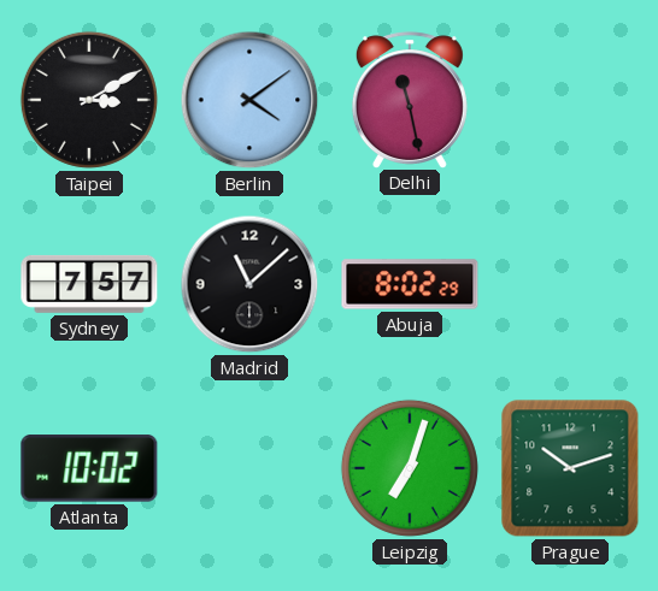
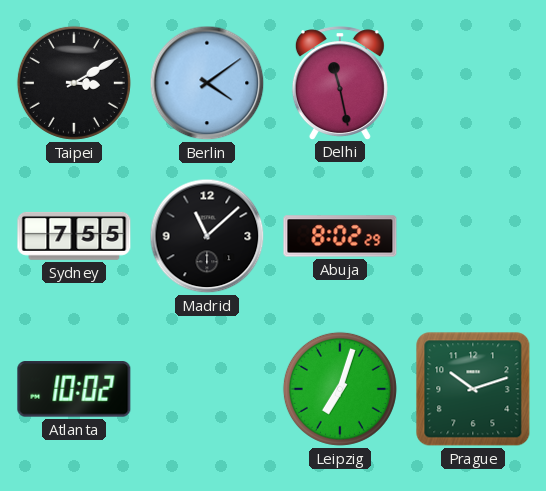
Sydney: 7:57 -> 7:55
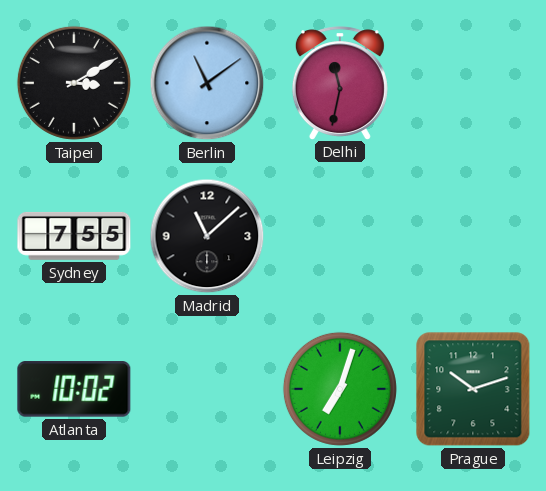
Berlin: 4:09 -> 11:09
Delhi: 11:28 -> 11:32
Abuja: 8:02 -> none
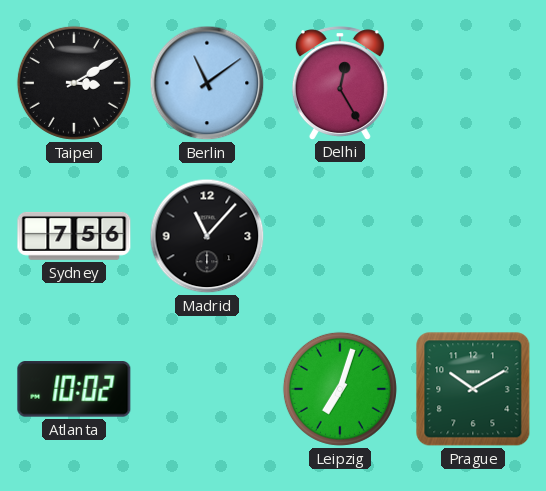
Delhi: 11:32 -> 12:25
Sydney: 7:55 -> 7:56
Madrid: 11:08 -> 11:07
Prague: 10:12 -> 10:10
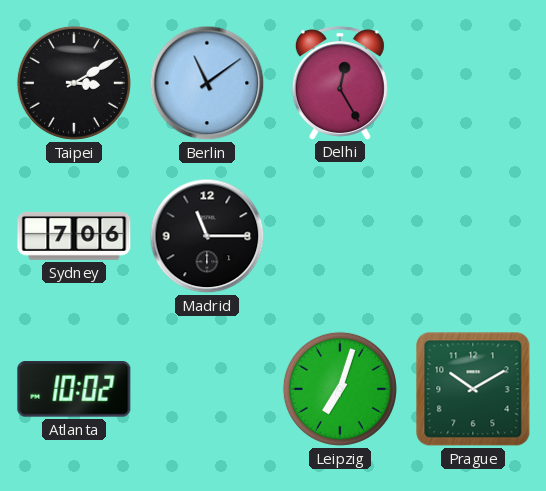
Sydney: 7:56 -> 7:06
Madrid: 11:07 -> 11:15
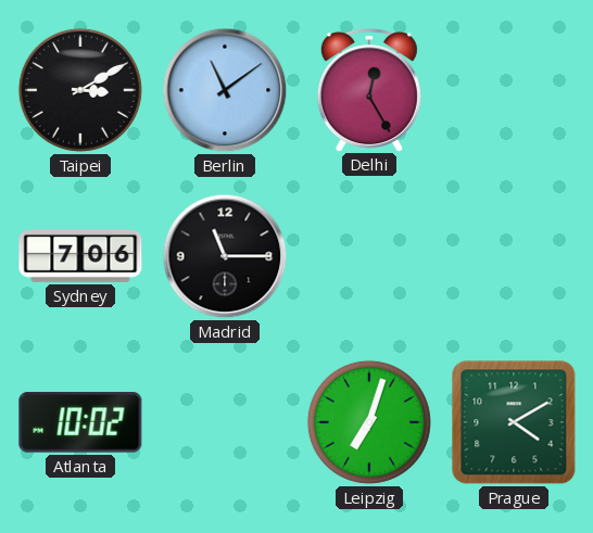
Prague: 10:10 -> 4:10
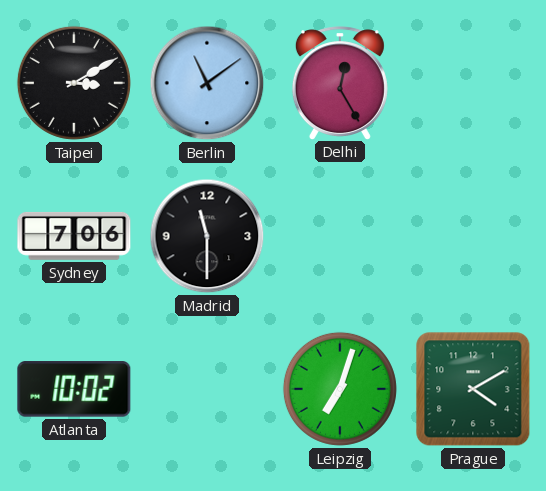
Madrid: 11:15 -> 11:30
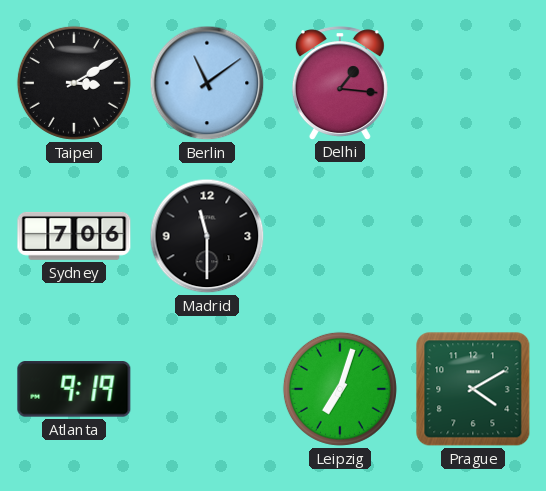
Delhi: 12:25 -> 1:16
Atlanta: 10:02 -> 9:19
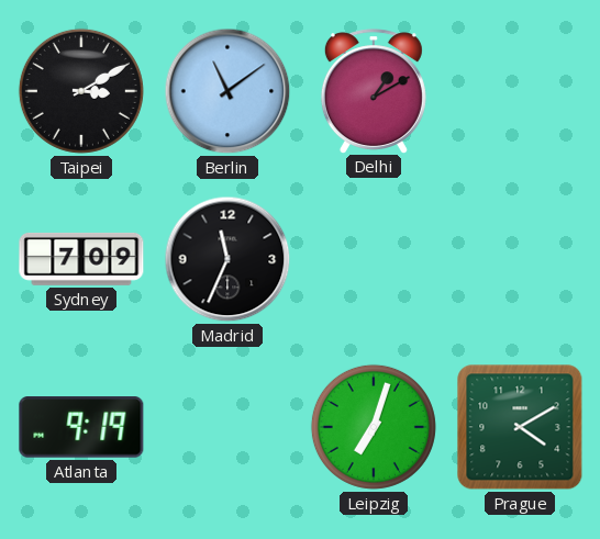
Delhi: 1:16 -> 1:10
Sydney: 7:06 -> 7:09
Madrid: 11:30 -> 11:34
